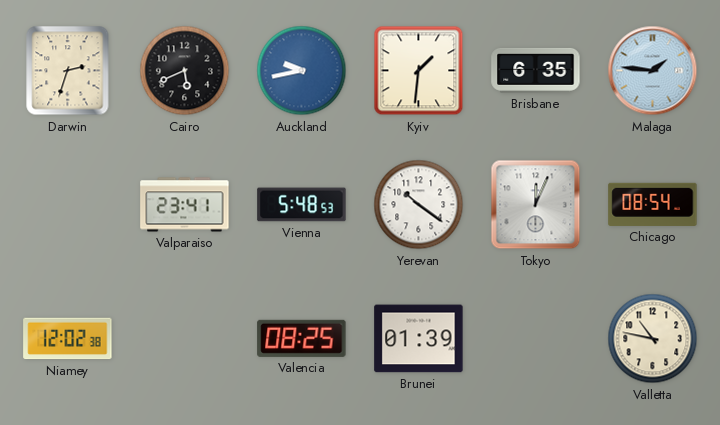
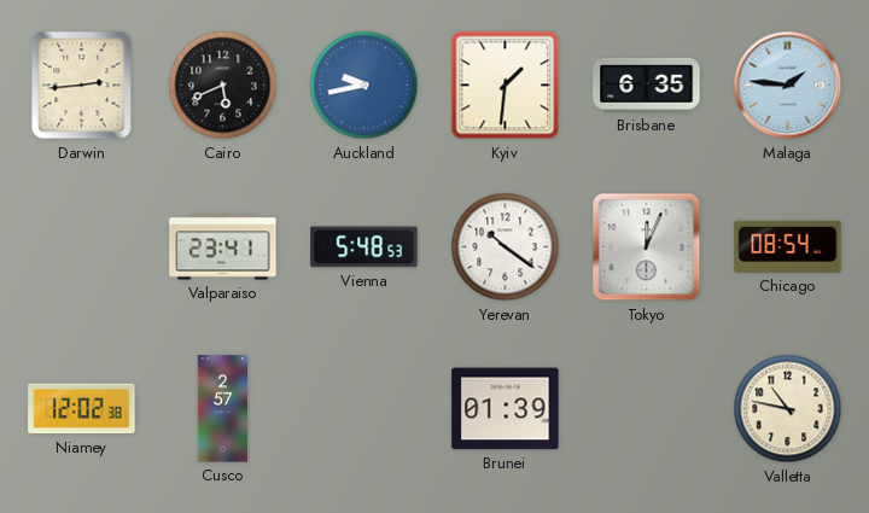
Darwin: 2:33 -> 2:44
Cusco: none -> 2:57
Valencia: 08:25 -> none
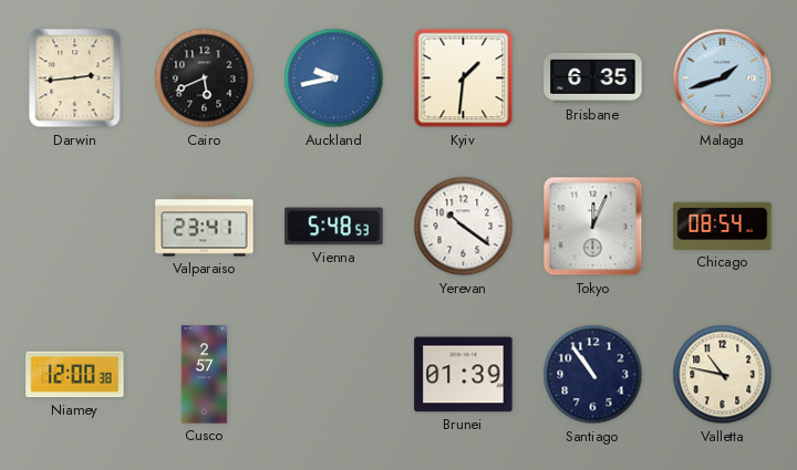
Malaga: 1:46 -> 1:42
Niamey: 12:02 -> 12:00
Santiago: none -> 10:54
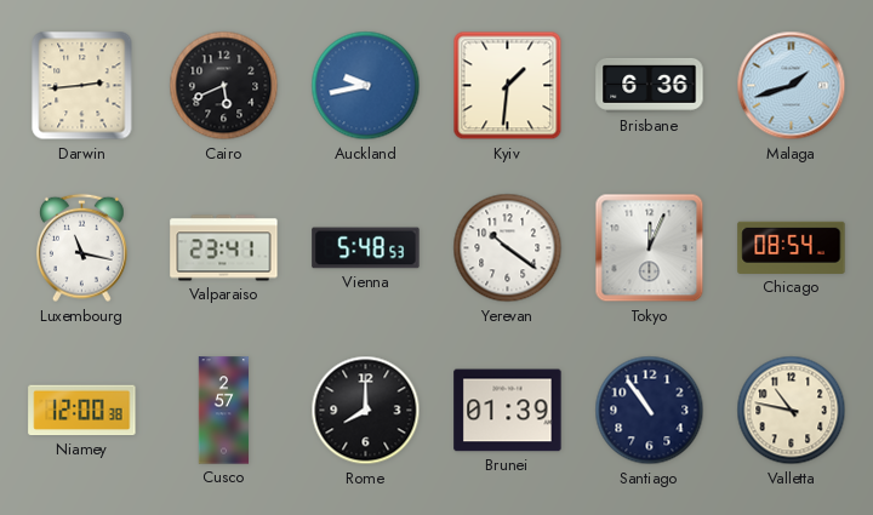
Brisbane: 6:35 -> 6:36
Luxembourg: none -> 11:17
Rome: none -> 8:00
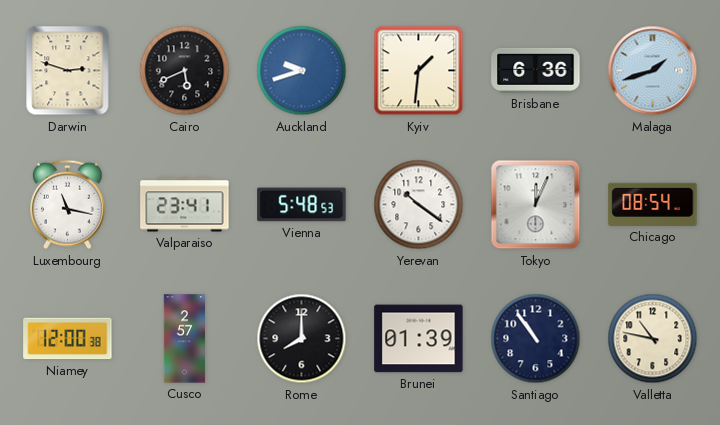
Darwin: 2:44 -> 2:48
Auckland: 9:43 -> 9:42
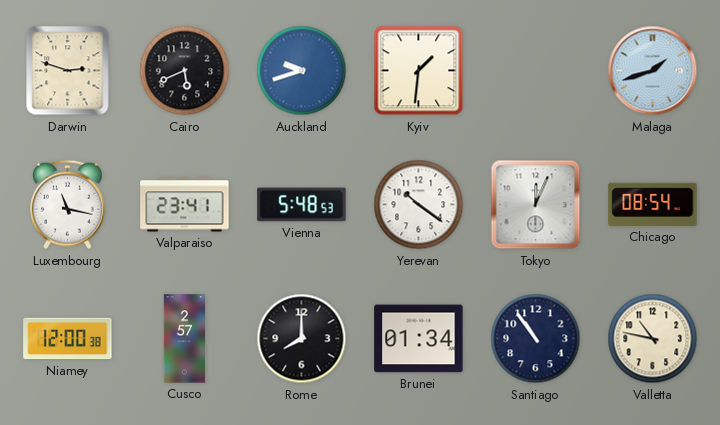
Brisbane: 6:36 -> none
Brunei: 01:39 -> 01:34
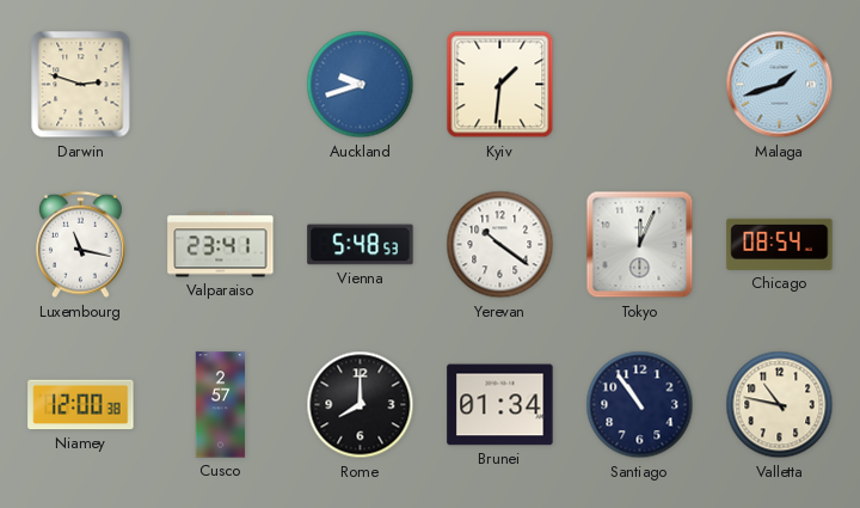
Cairo: 5:41 -> none
